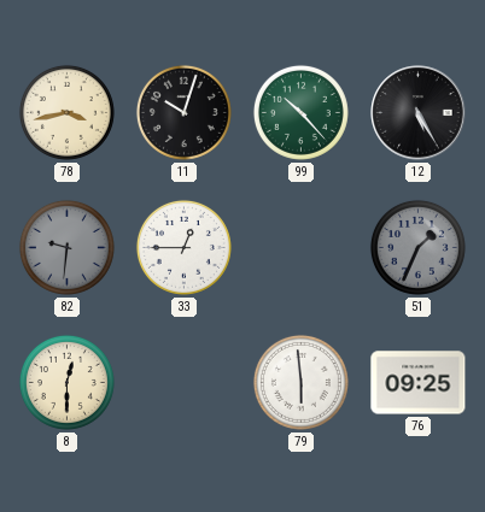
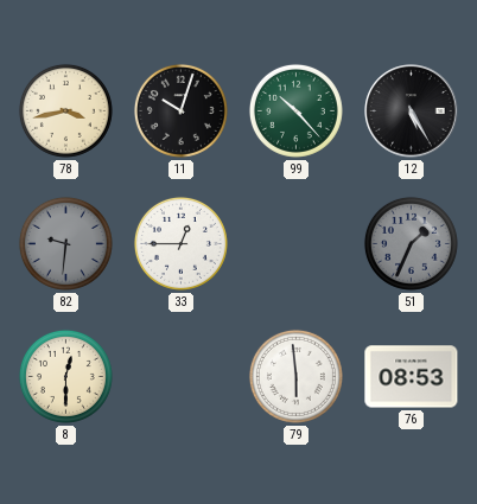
76: 09:25 -> 08:53
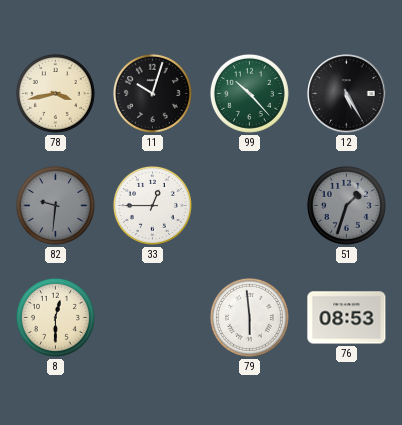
51: 1:34 -> 1:33
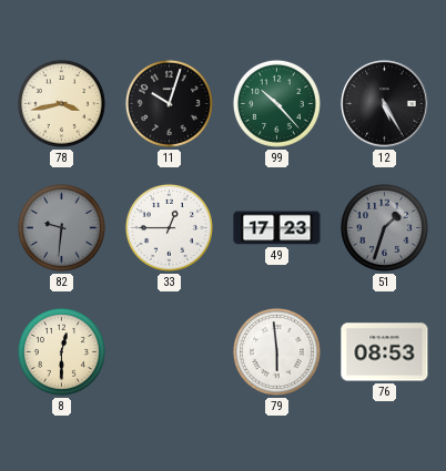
49: none -> 17:23
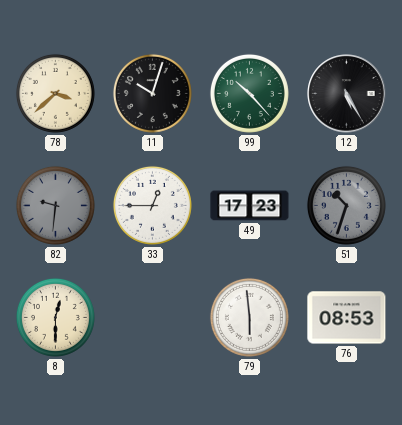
78: 3:43 -> 3:38
51: 1:33 -> 10:33
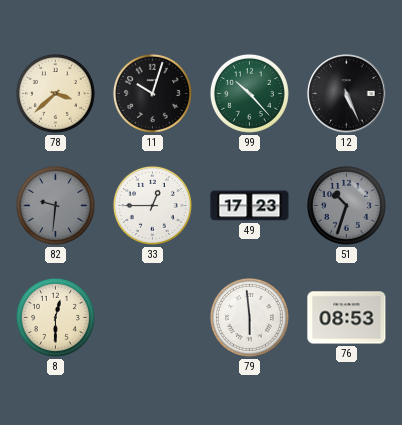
12: 5:25 -> 5:26
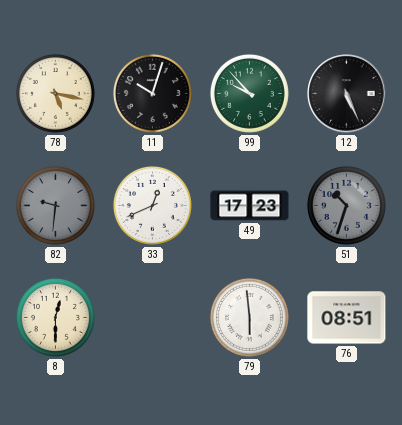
78: 3:38 -> 5:17
99: 10:23 -> 9:53
33: 12:45 -> 12:41
76: 08:53 -> 08:51
